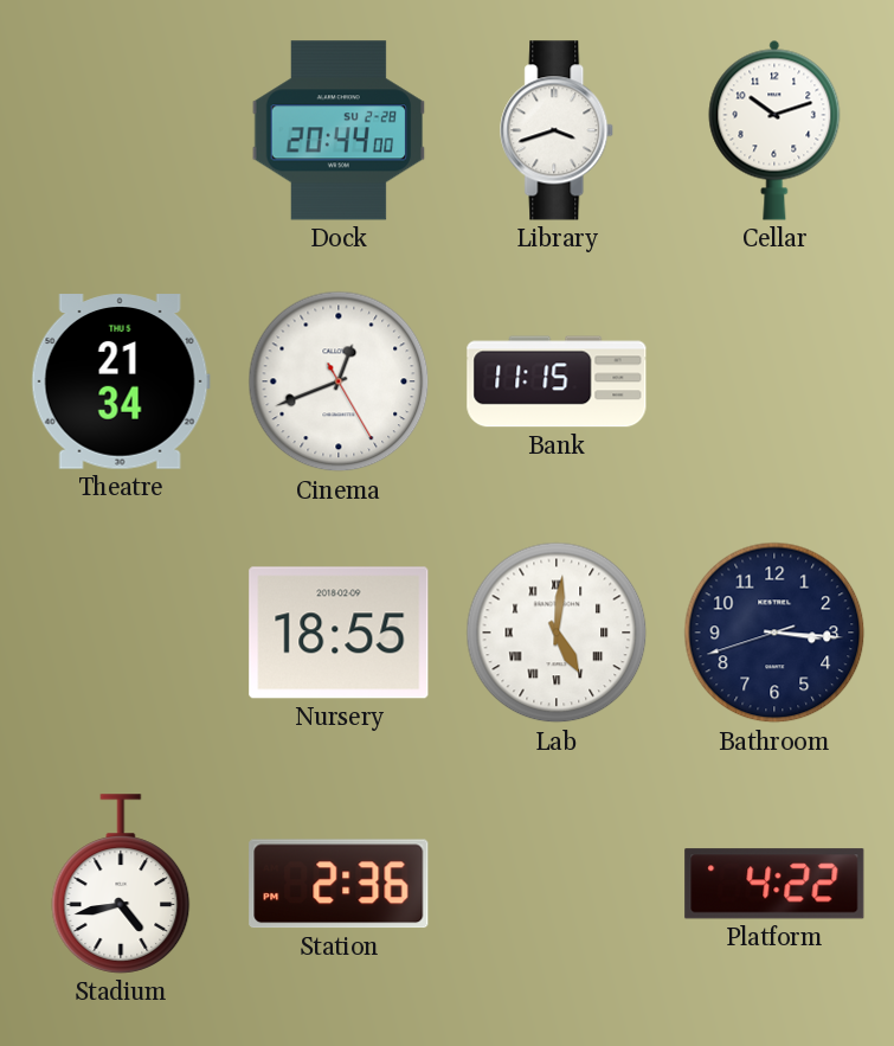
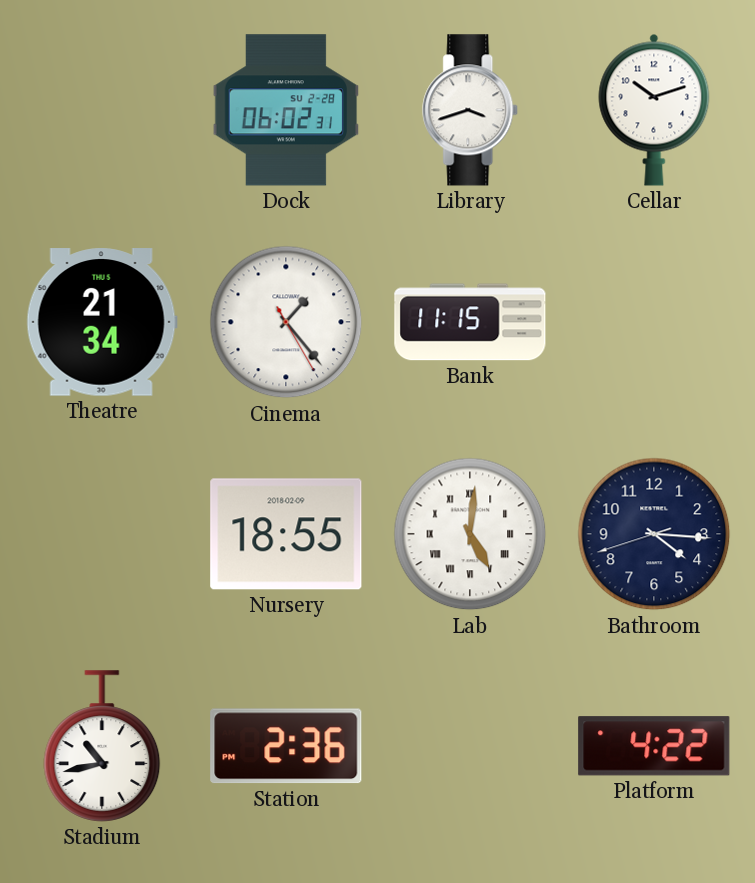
Dock: 20:44 -> 06:02
Cinema: 12:41 -> 1:23
Bathroom: 3:15 -> 4:15
Stadium: 4:43 -> 10:43
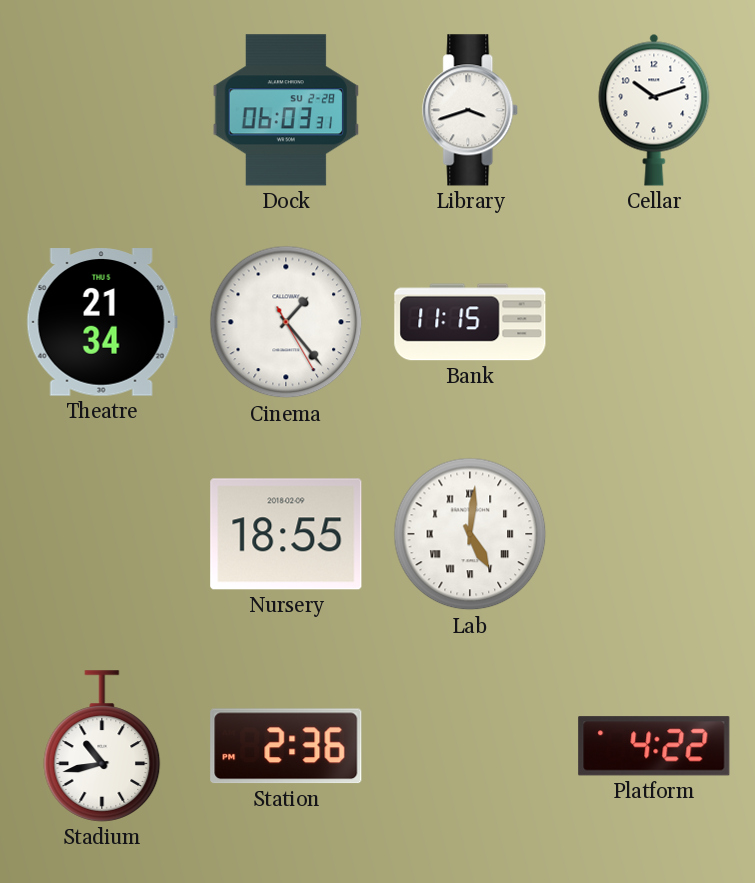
Dock: 06:02 -> 06:03
Bathroom: 4:15 -> none
